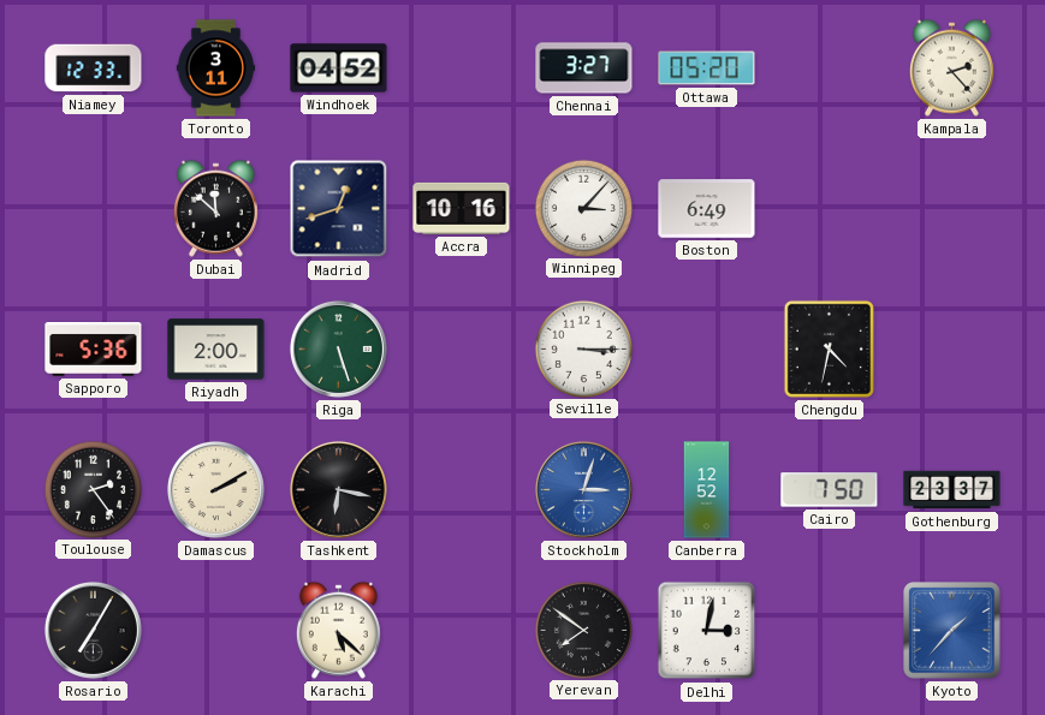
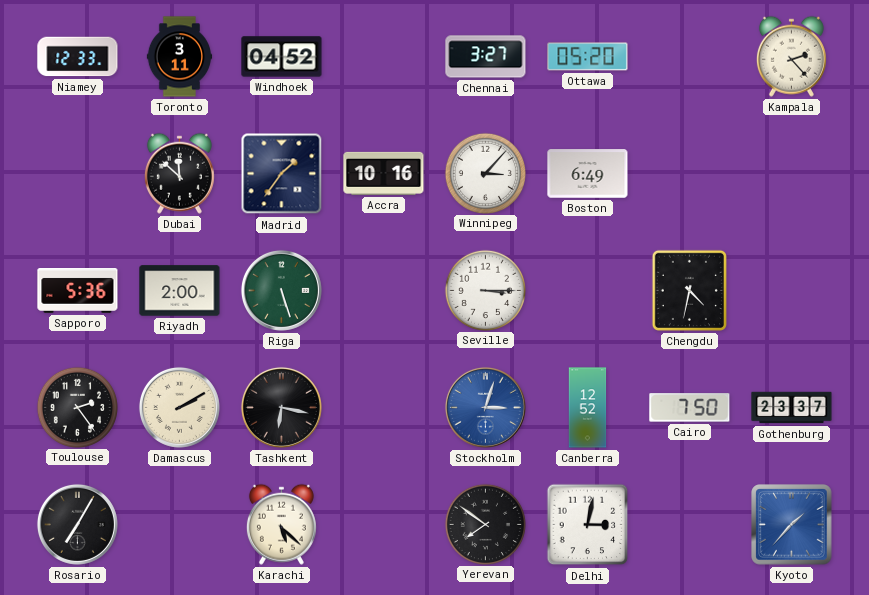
Madrid: 12:42 -> 1:36
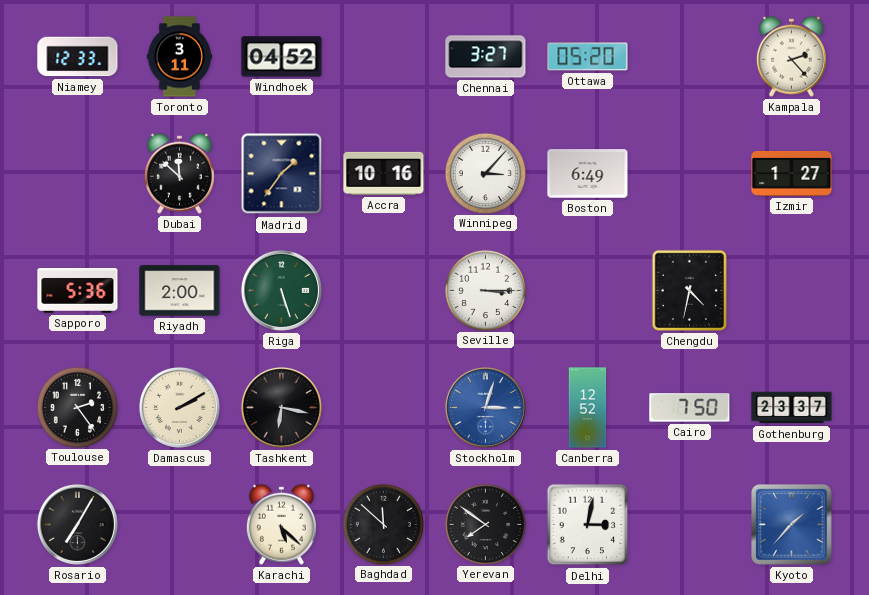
Izmir: none -> 1:27
Baghdad: none -> 11:52
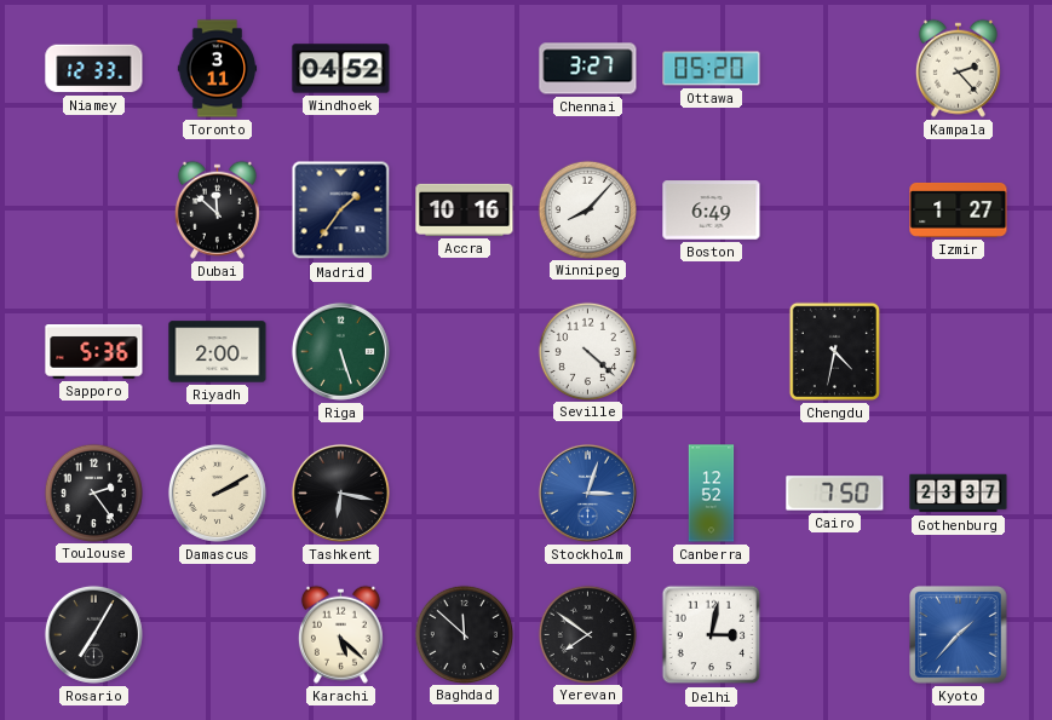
Winnipeg: 3:07 -> 8:07
Seville: 3:15 -> 4:22
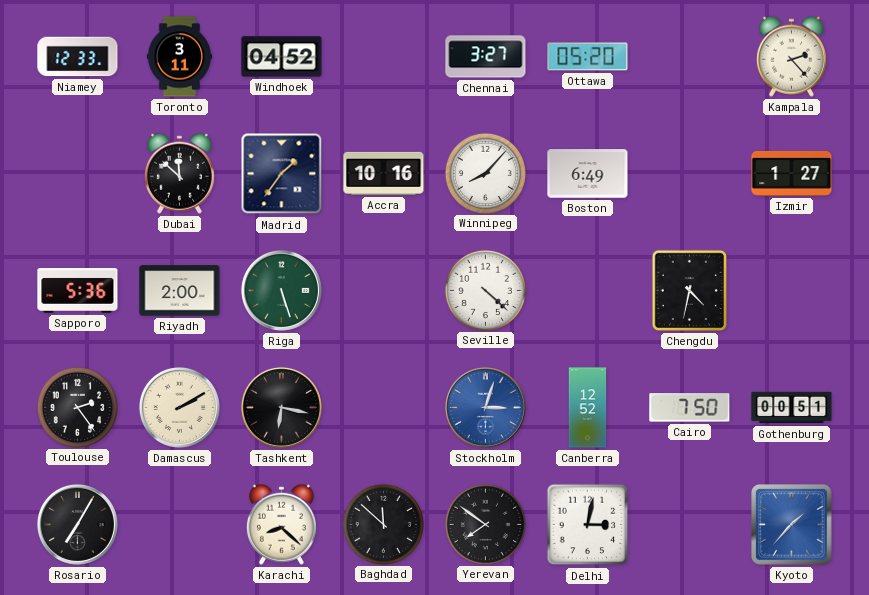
Gothenburg: 23:37 -> 00:51
Karachi: 5:22 -> 8:22
